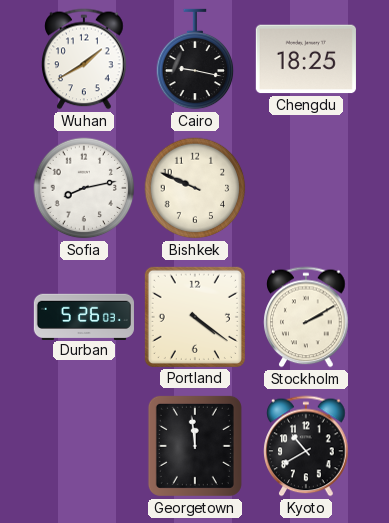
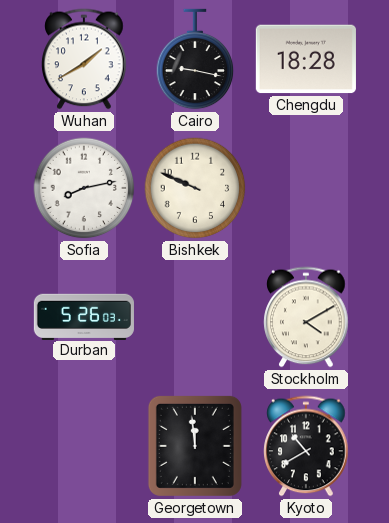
Chengdu: 18:25 -> 18:28
Portland: 4:21 -> none
Stockholm: 2:10 -> 4:10
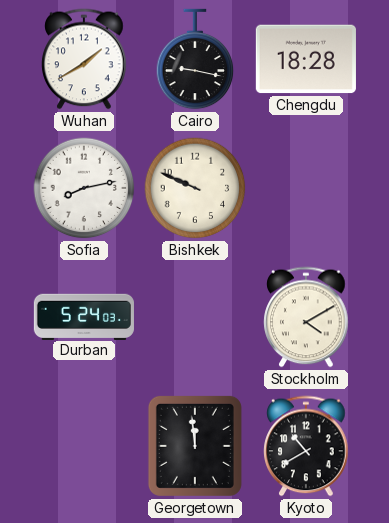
Durban: 5:26 -> 5:24
